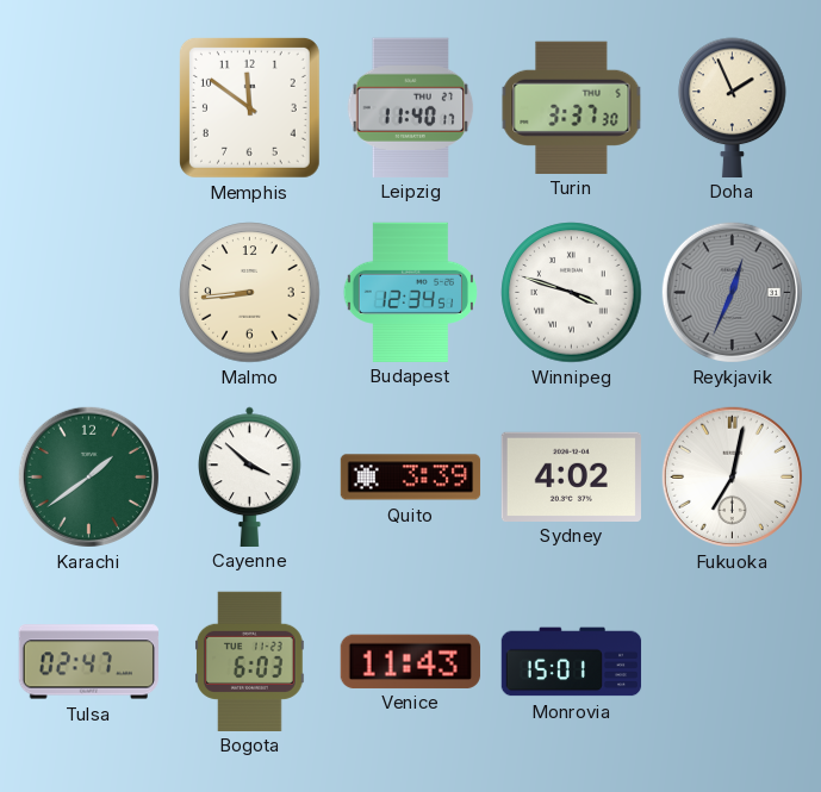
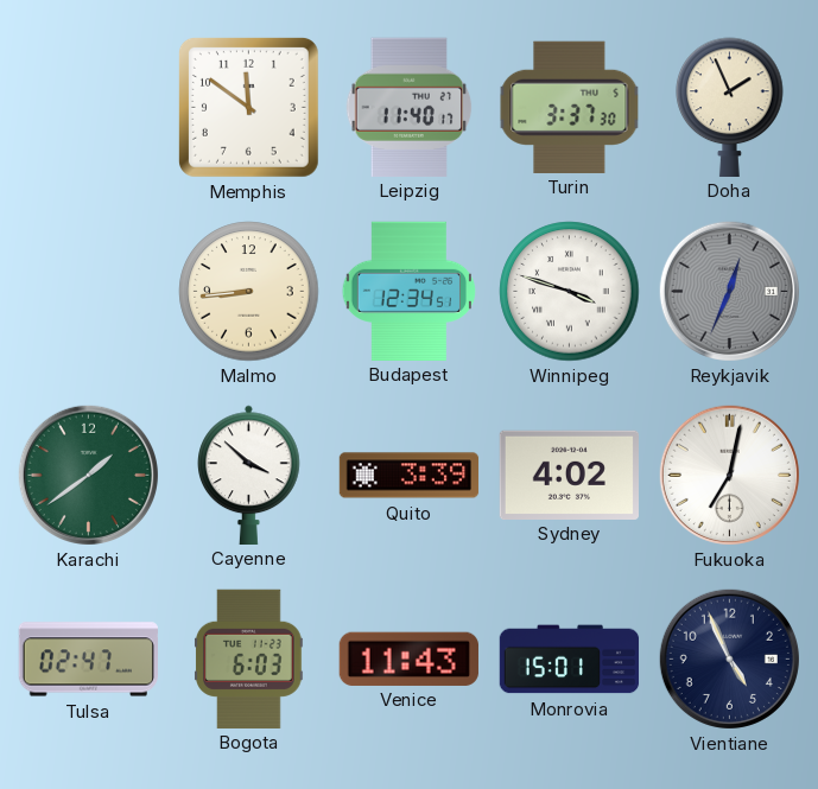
Vientiane: none -> 4:56
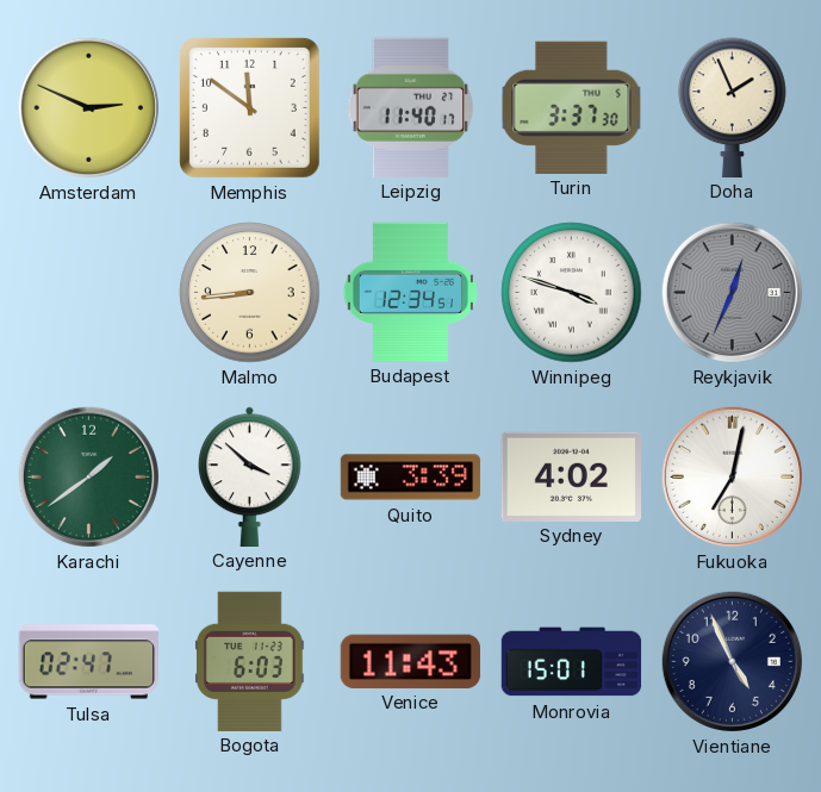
Amsterdam: none -> 2:49
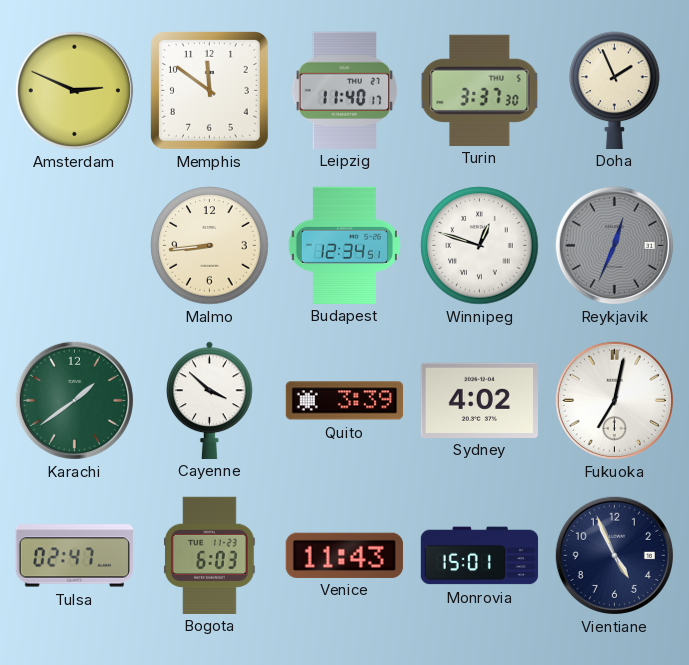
Winnipeg: 3:48 -> 12:48
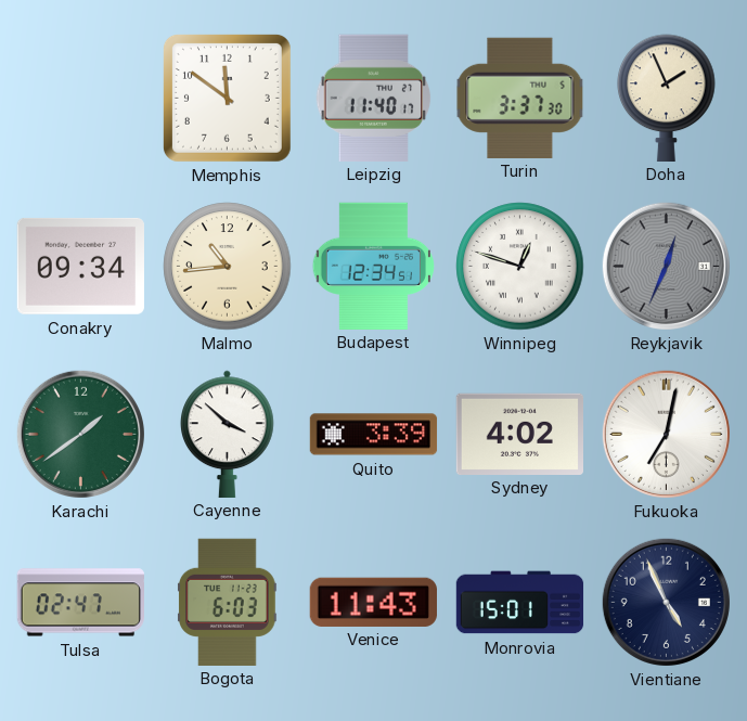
Amsterdam: 2:49 -> none
Conakry: none -> 09:34
Malmo: 8:44 -> 10:44
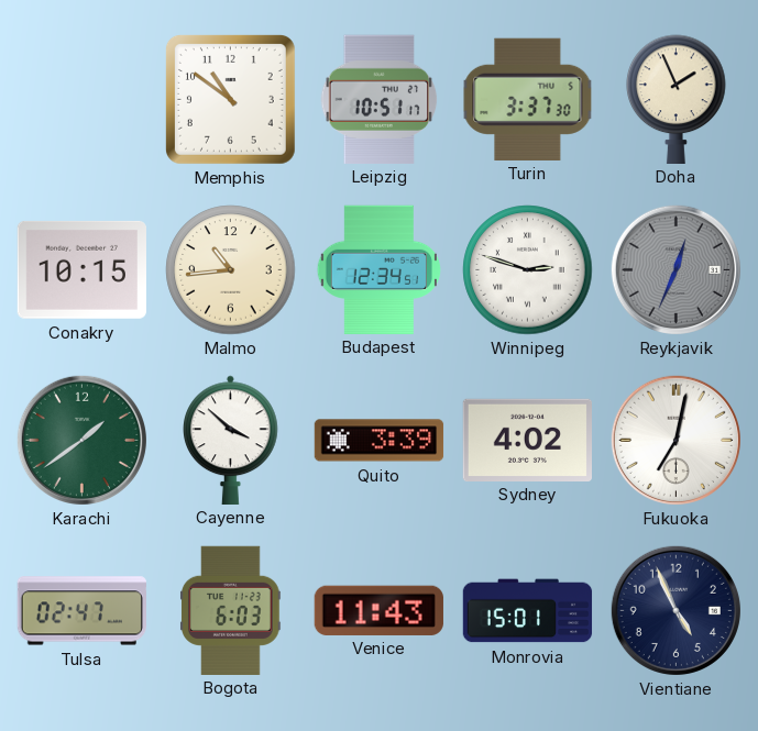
Memphis: 11:51 -> 10:51
Leipzig: 11:40 -> 10:51
Conakry: 09:34 -> 10:15
Winnipeg: 12:48 -> 2:48
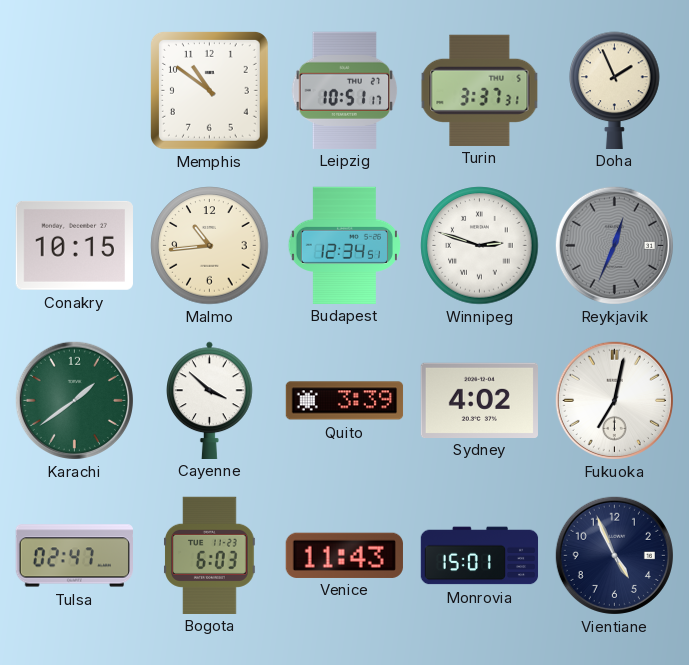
Turin: 3:37:30 -> 3:37:31
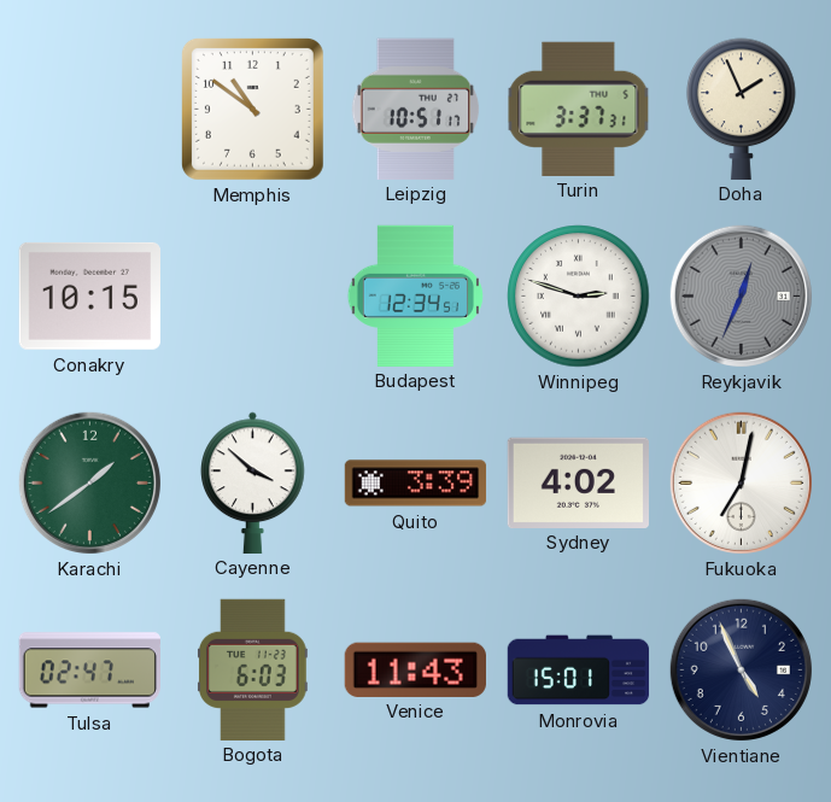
Malmo: 10:44 -> none
